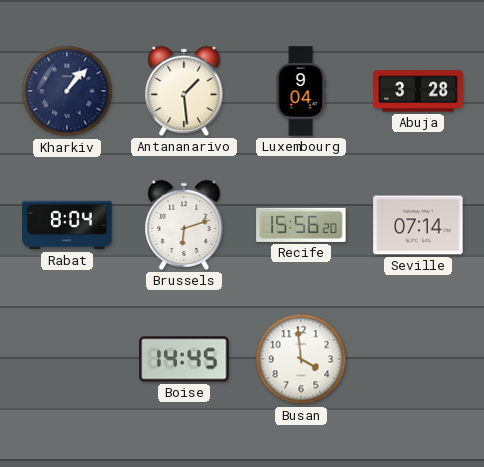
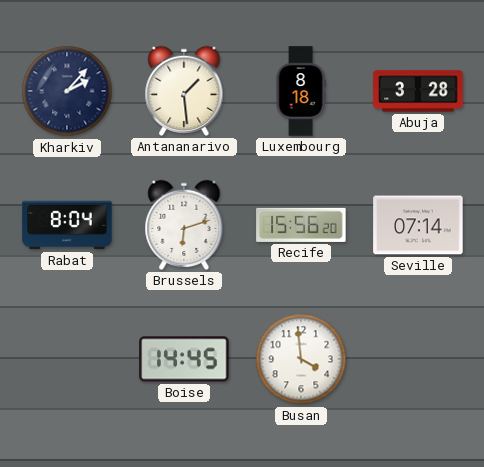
Kharkiv: 1:07 -> 2:07
Luxembourg: 9:04 -> 8:18
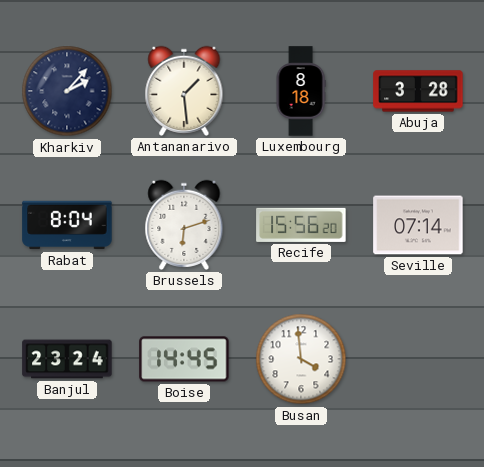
Banjul: none -> 23:24
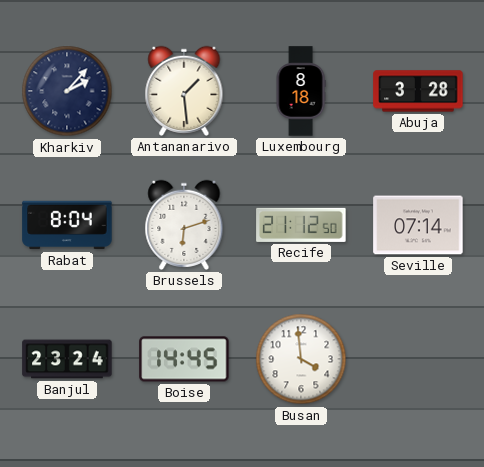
Recife: 15:56 -> 21:12
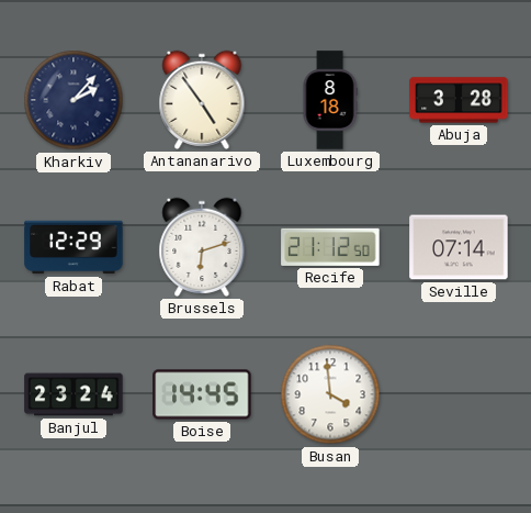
Antananarivo: 1:29 -> 4:54
Rabat: 8:04 -> 12:29
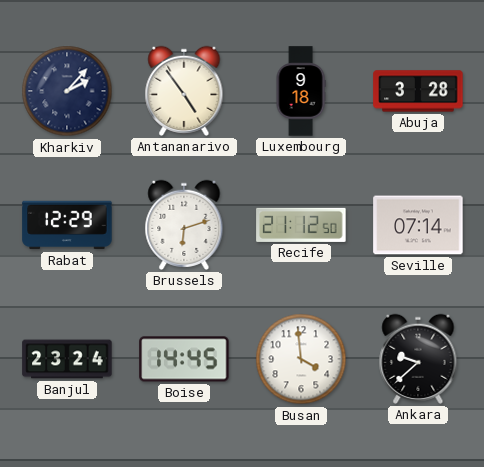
Luxembourg: 8:18 -> 9:18
Ankara: none -> 9:38
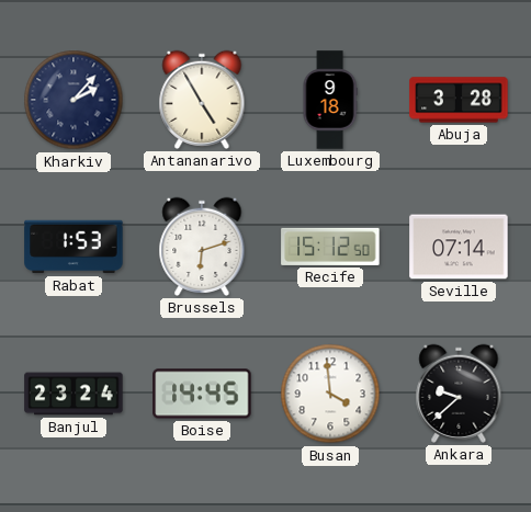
Antananarivo: 4:54 -> 4:55
Rabat: 12:29 -> 1:53
Recife: 21:12 -> 15:12
